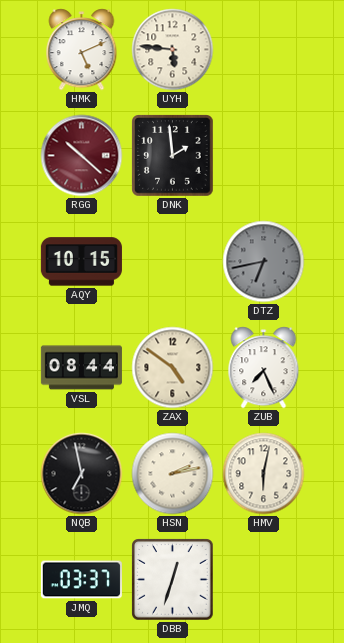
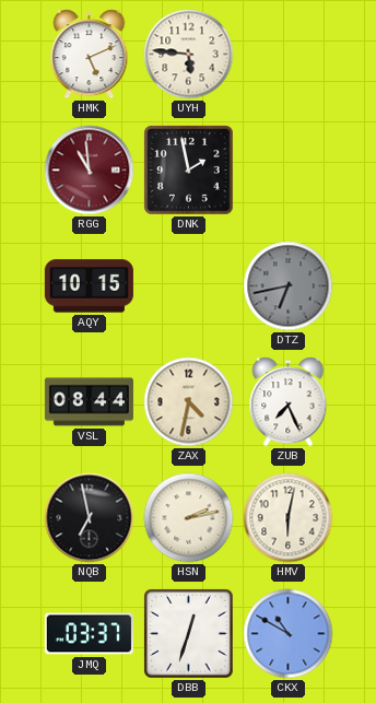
RGG: 10:22 -> 10:59
DNK: 1:59 -> 1:58
ZAX: 4:51 -> 4:32
CKX: none -> 10:50
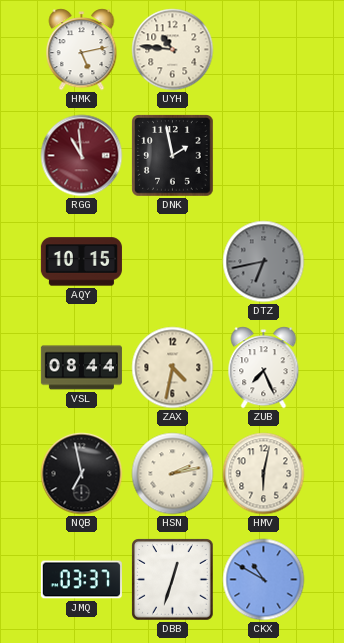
HMK: 5:11 -> 5:13
UYH: 5:46 -> 10:46
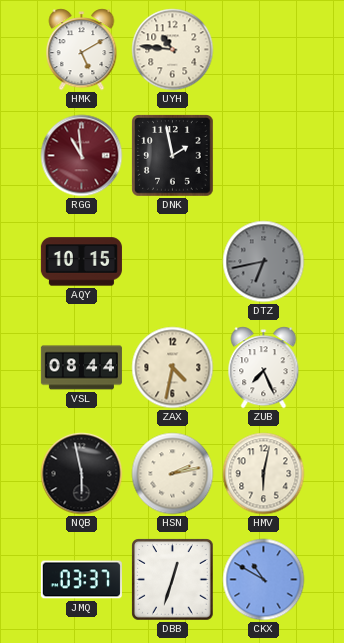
HMK: 5:13 -> 5:10
NQB: 6:58 -> 5:58
